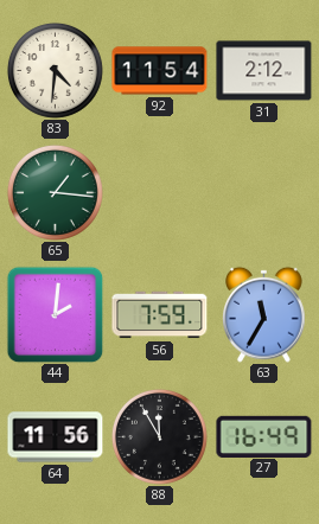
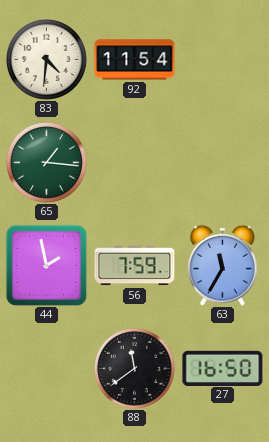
31: 2:12 -> none
44: 2:01 -> 1:58
64: 11:56 -> none
88: 11:55 -> 11:39
27: 16:49 -> 16:50
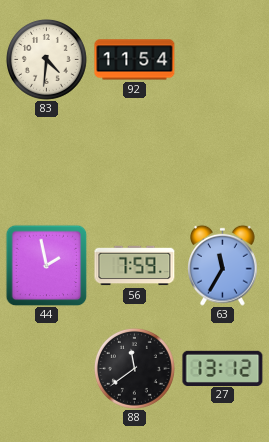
65: 1:16 -> none
27: 16:50 -> 13:12
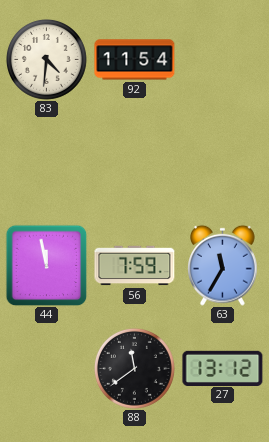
44: 1:58 -> 11:58
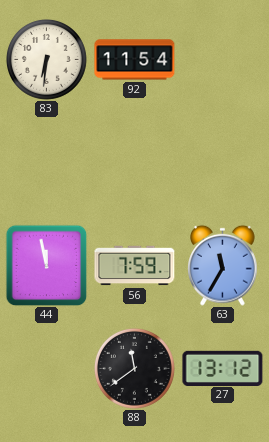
83: 4:31 -> 6:31
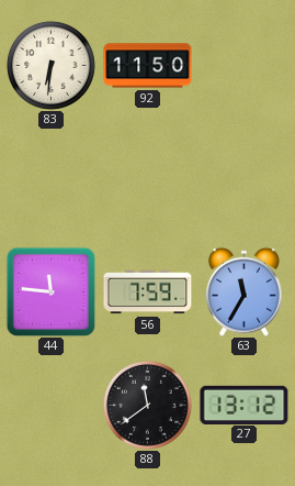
92: 11:54 -> 11:50
44: 11:58 -> 11:46
